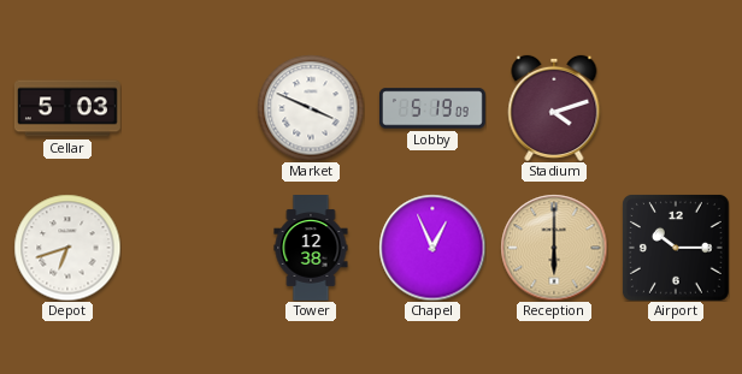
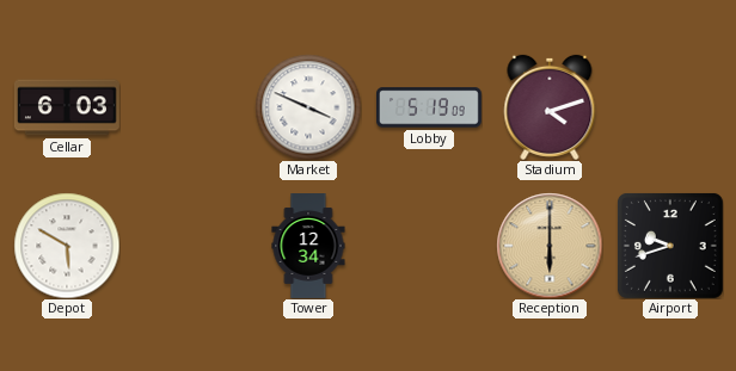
Cellar: 5:03 -> 6:03
Depot: 6:42 -> 5:50
Tower: 12:38 -> 12:34
Chapel: 12:56 -> none
Airport: 10:15 -> 9:42
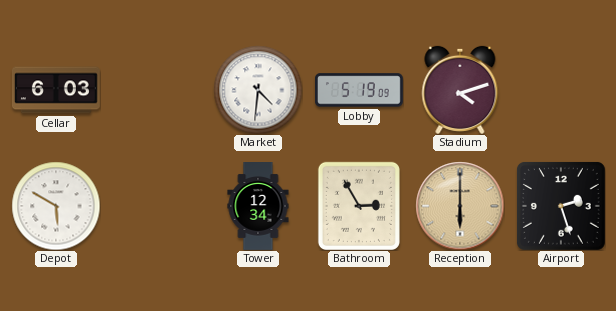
Market: 3:49 -> 4:31
Bathroom: none -> 2:55
Airport: 9:42 -> 2:27
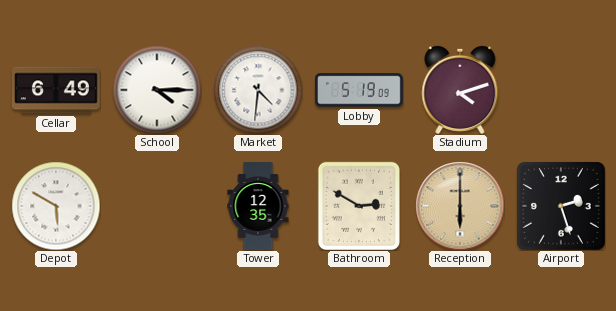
Cellar: 6:03 -> 6:49
School: none -> 4:15
Tower: 12:34 -> 12:35
Bathroom: 2:55 -> 2:50
